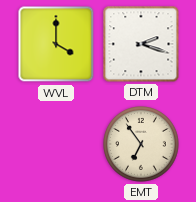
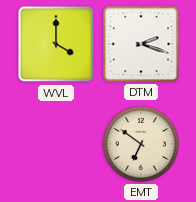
EMT: 6:54 -> 6:51
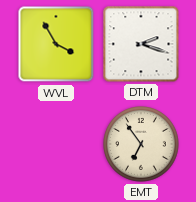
WVL: 4:00 -> 3:55
EMT: 6:51 -> 6:54
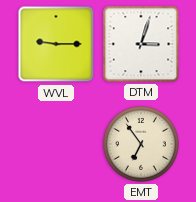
WVL: 3:55 -> 9:15
DTM: 2:18 -> 3:03
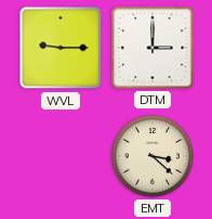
DTM: 3:03 -> 3:00
EMT: 6:54 -> 3:22
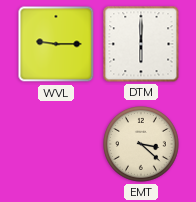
DTM: 3:00 -> 6:00
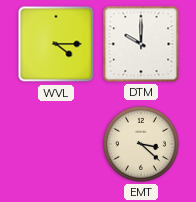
WVL: 9:15 -> 4:15
DTM: 6:00 -> 10:00
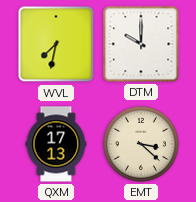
WVL: 4:15 -> 7:32
QXM: none -> 17:13
